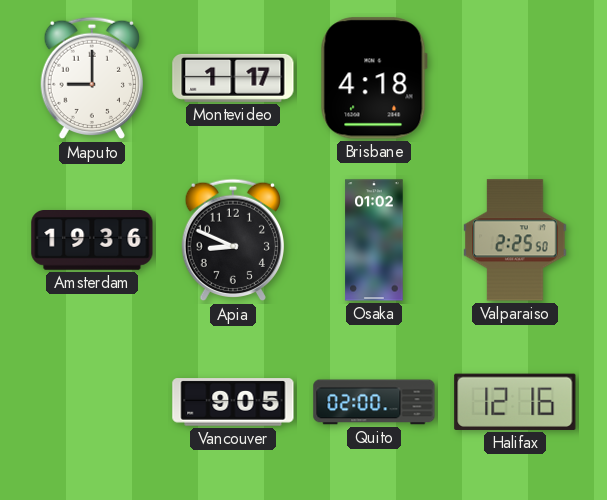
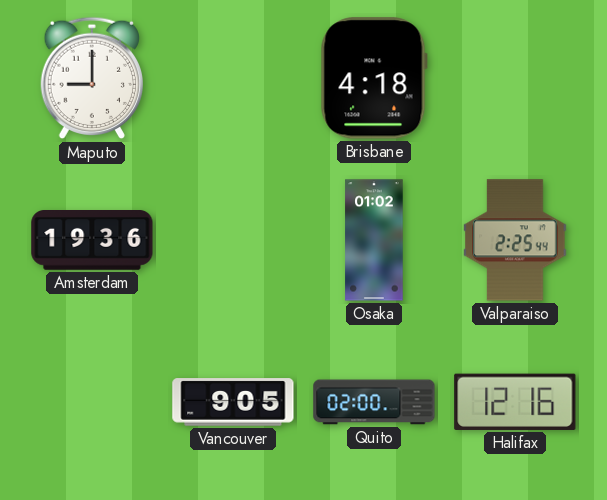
Montevideo: 1:17 -> none
Apia: 8:49 -> none
Valparaiso: 2:25:50 -> 2:25:44
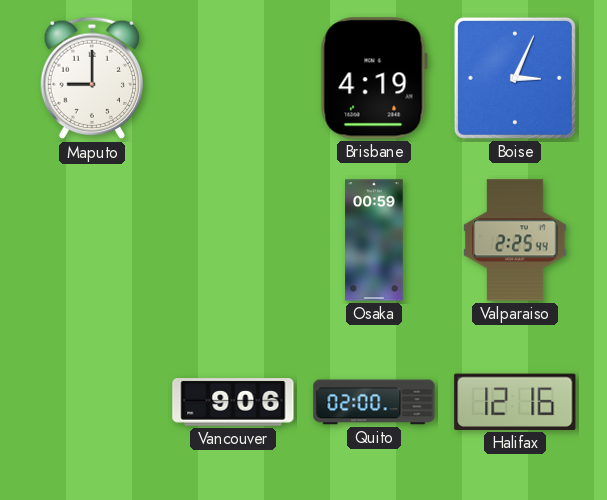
Brisbane: 4:18 -> 4:19
Boise: none -> 3:04
Amsterdam: 19:36 -> none
Osaka: 01:02 -> 00:59
Vancouver: 9:05 -> 9:06
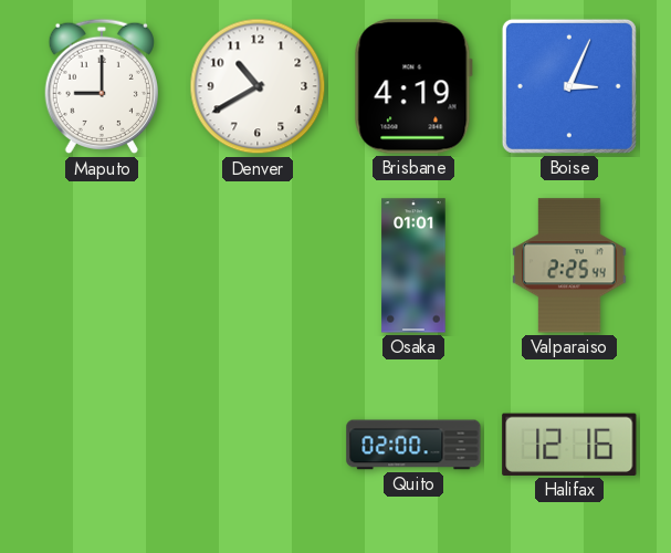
Denver: none -> 10:40
Osaka: 00:59 -> 01:01
Vancouver: 9:06 -> none
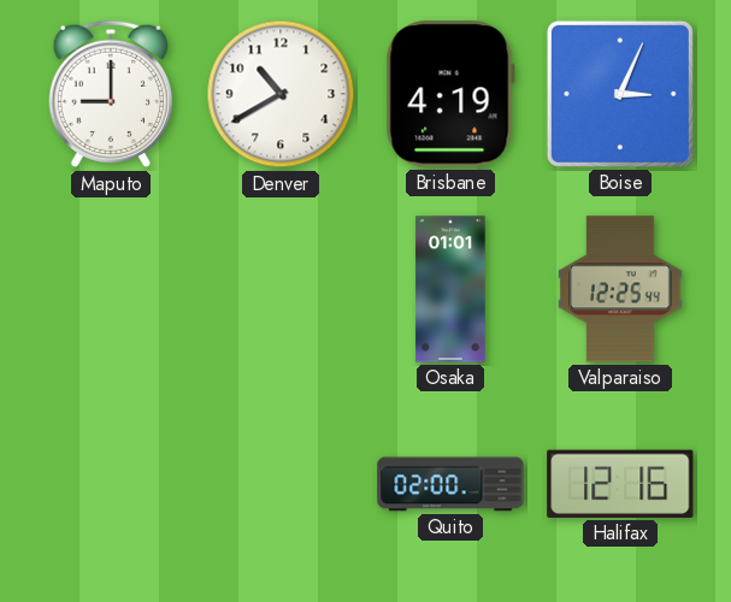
Valparaiso: 2:25 -> 12:25
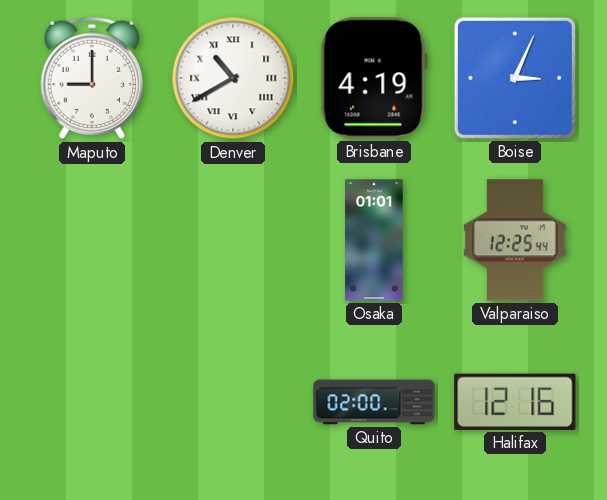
Denver numerals: Arabic -> Roman
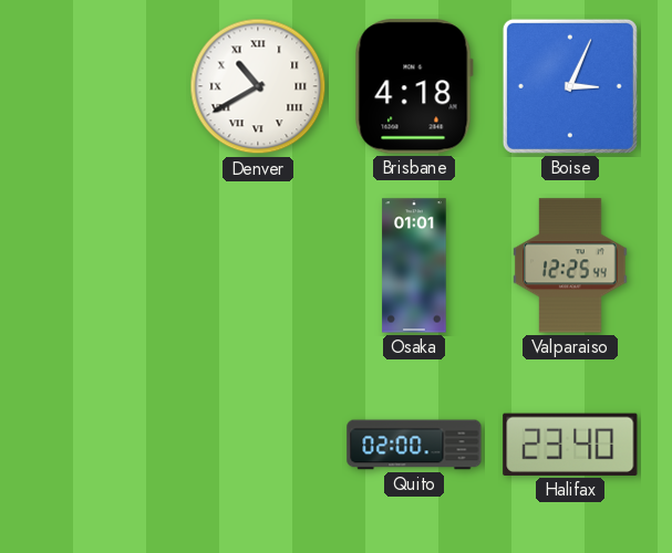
Maputo: 9:00 -> none
Brisbane: 4:19 -> 4:18
Halifax: 12:16 -> 23:40
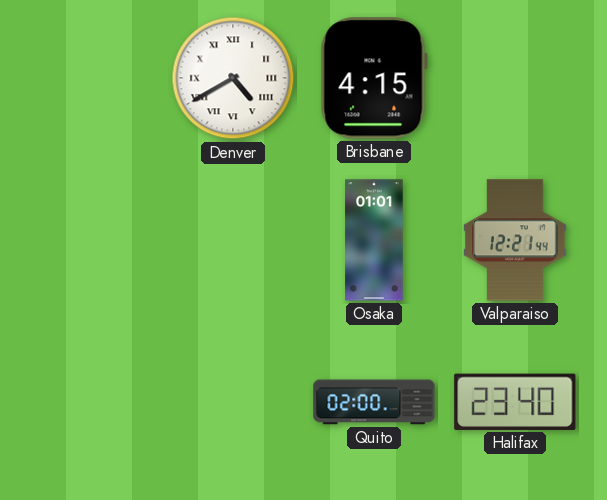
Denver: 10:40 -> 4:40
Brisbane: 4:18 -> 4:15
Boise: 3:04 -> none
Valparaiso: 12:25 -> 12:21
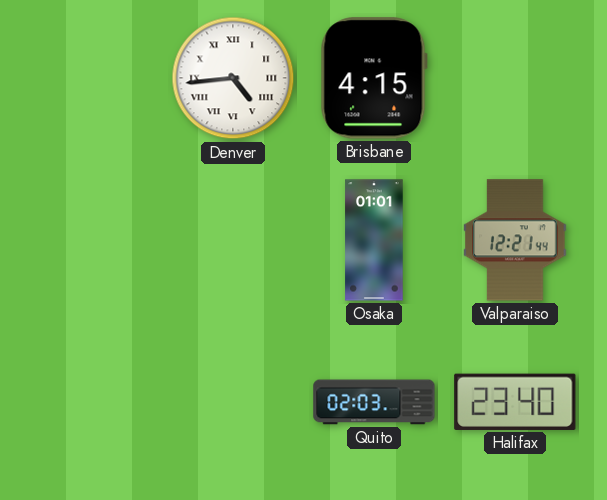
Denver: 4:40 -> 4:44
Quito: 02:00 -> 02:03
